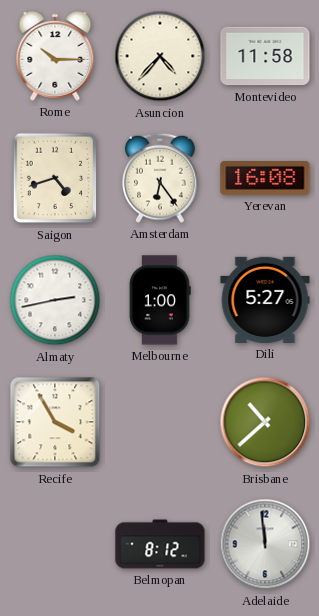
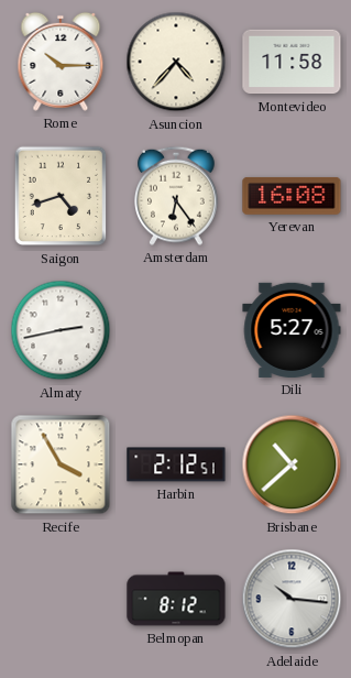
Melbourne: 1:00 -> none
Harbin: none -> 2:12
Adelaide: 11:59 -> 10:16
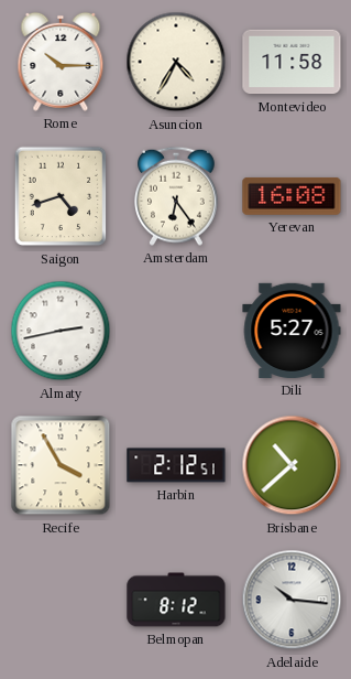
Asuncion: 4:37 -> 4:35
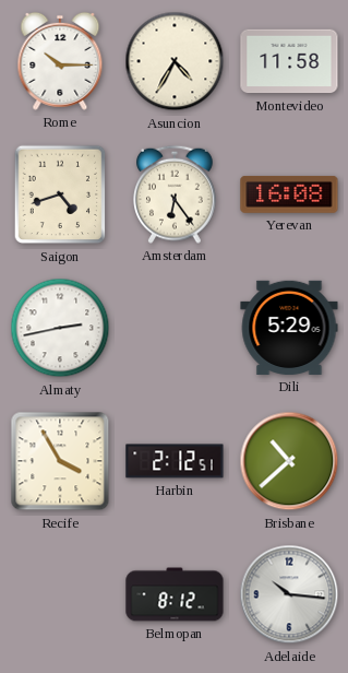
Dili: 5:27 -> 5:29
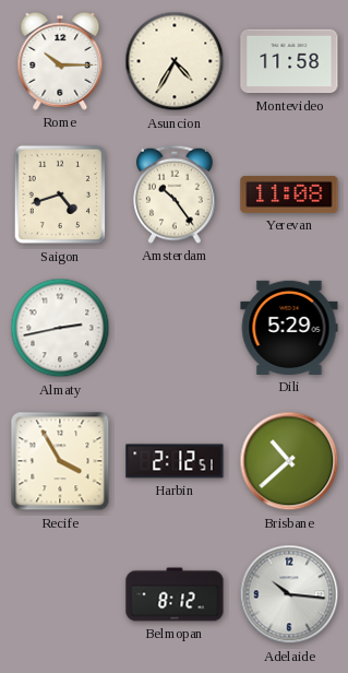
Amsterdam: 6:24 -> 10:24
Yerevan: 16:08 -> 11:08
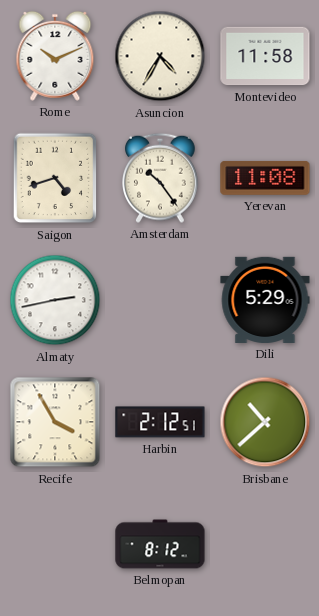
Rome: 10:15 -> 10:11
Adelaide: 10:16 -> none
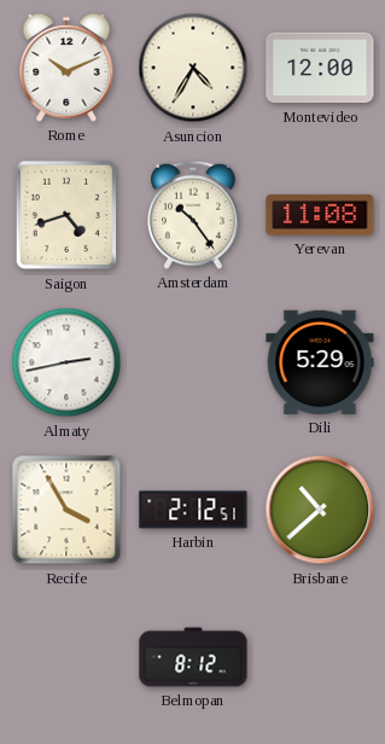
Montevideo: 11:58 -> 12:00
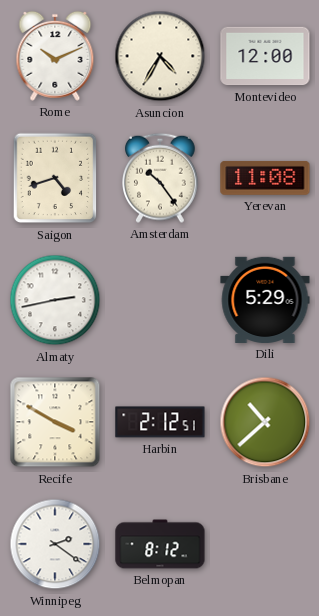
Recife: 3:55 -> 3:50
Winnipeg: none -> 2:21
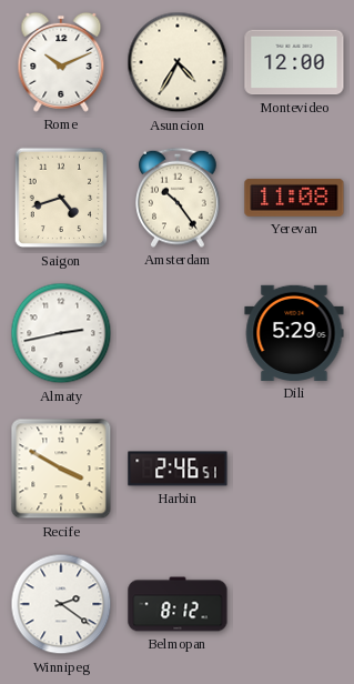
Harbin: 2:12 -> 2:46
Brisbane: 10:38 -> none
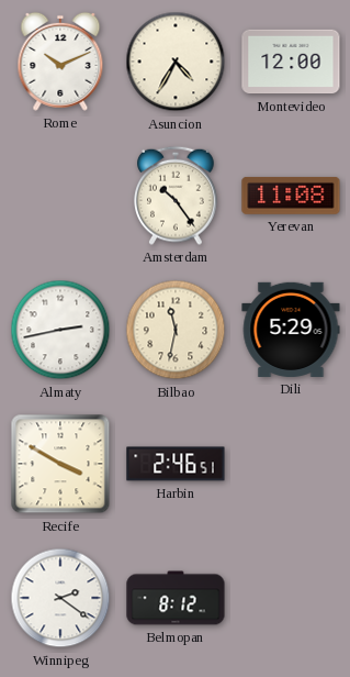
Saigon: 4:42 -> none
Bilbao: none -> 11:32
